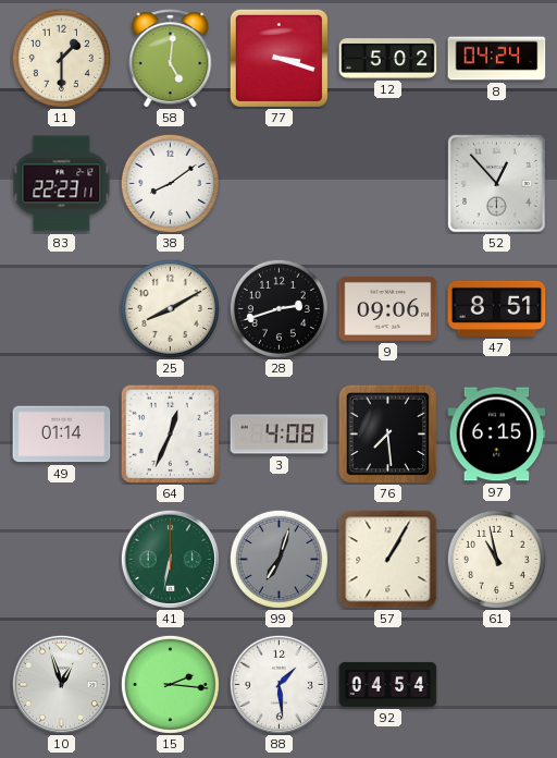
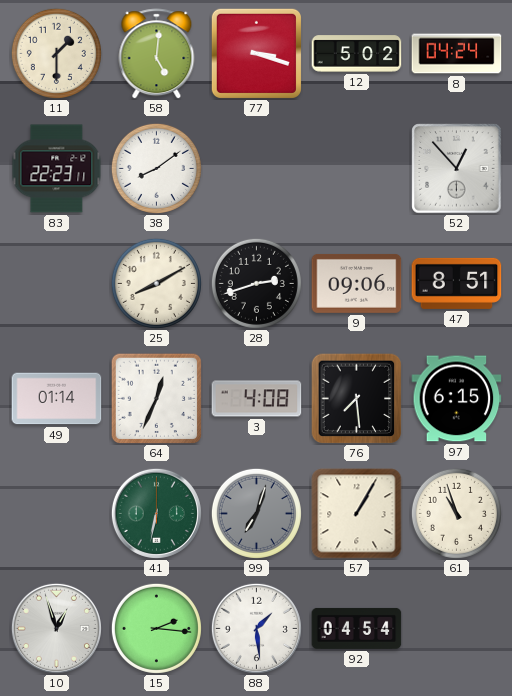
61: 10:58 -> 10:57
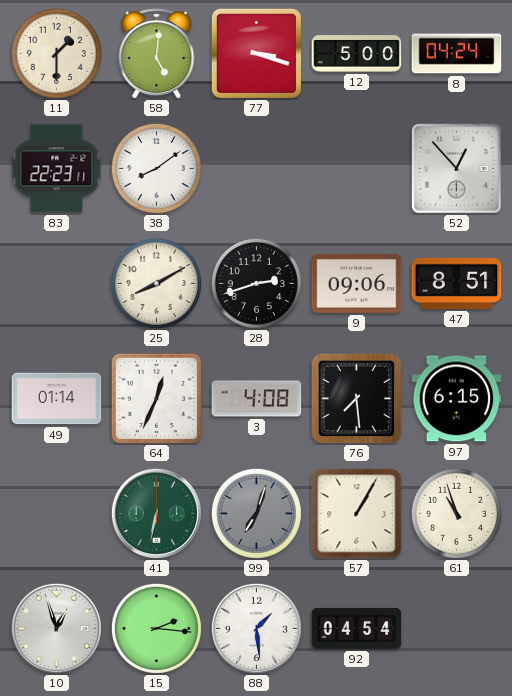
12: 5:02 -> 5:00
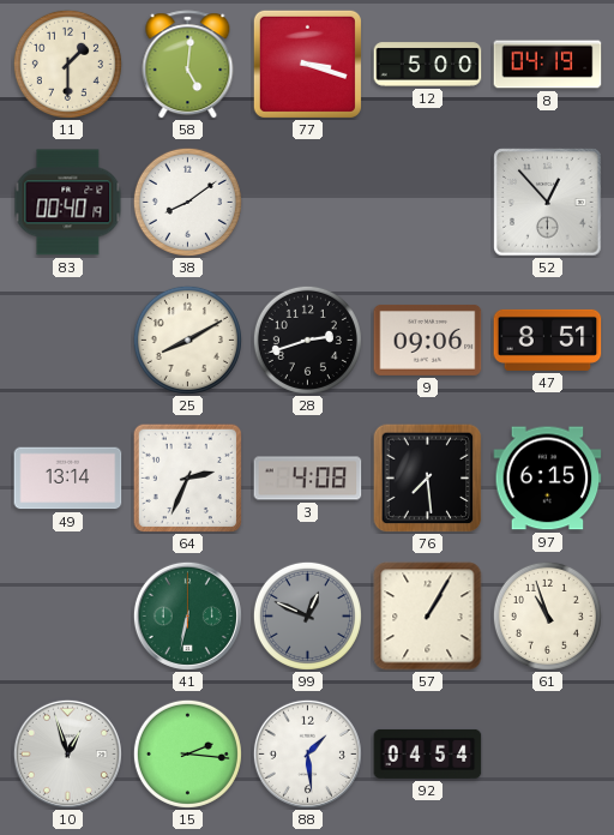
8: 04:24 -> 04:19
83: 22:23 -> 00:40
49: 01:14 -> 13:14
64: 12:34 -> 2:34
99: 7:03 -> 12:49
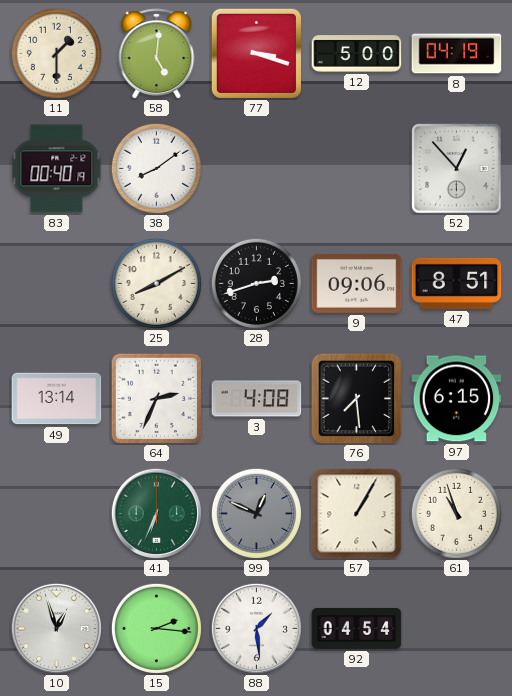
41: 6:32 -> 6:34
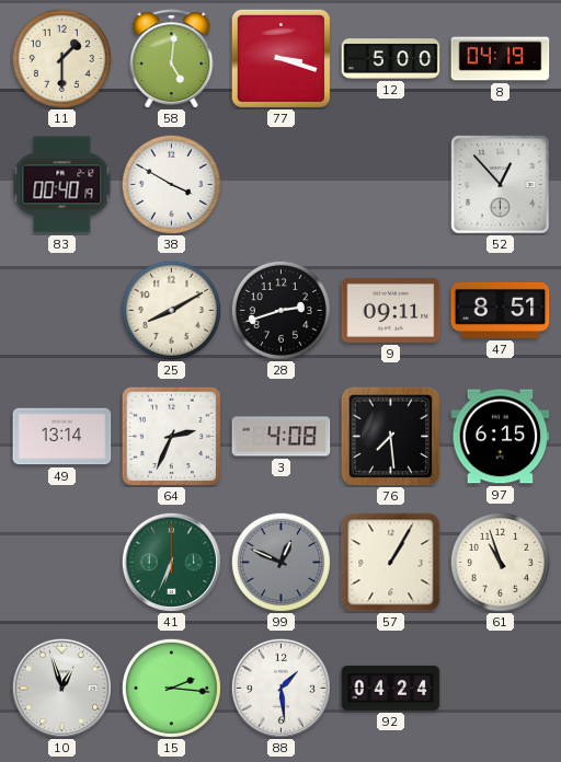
38: 8:09 -> 3:50
9: 09:06 -> 09:11
92: 04:54 -> 04:24
